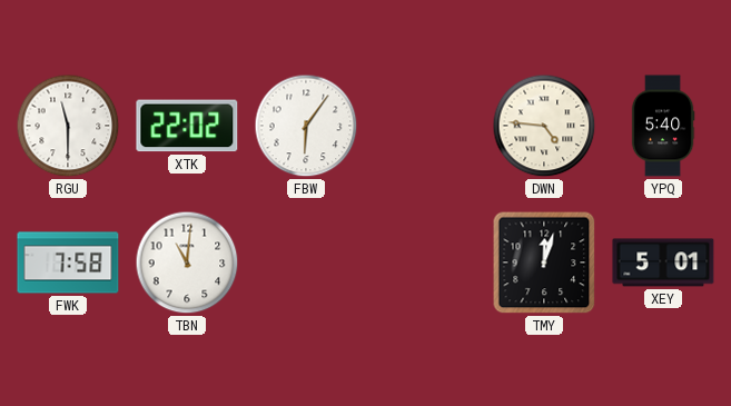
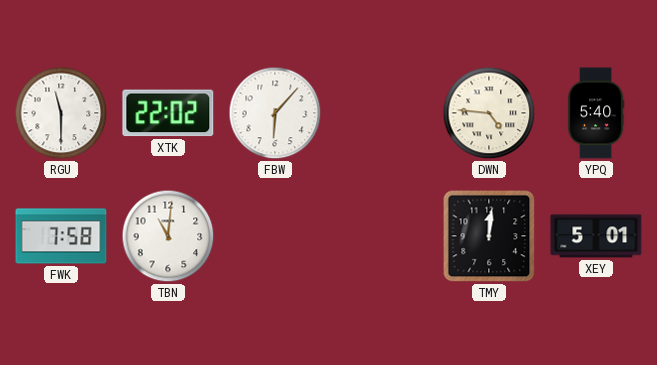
FBW: 6:06 -> 6:07
TMY: 12:03 -> 12:01
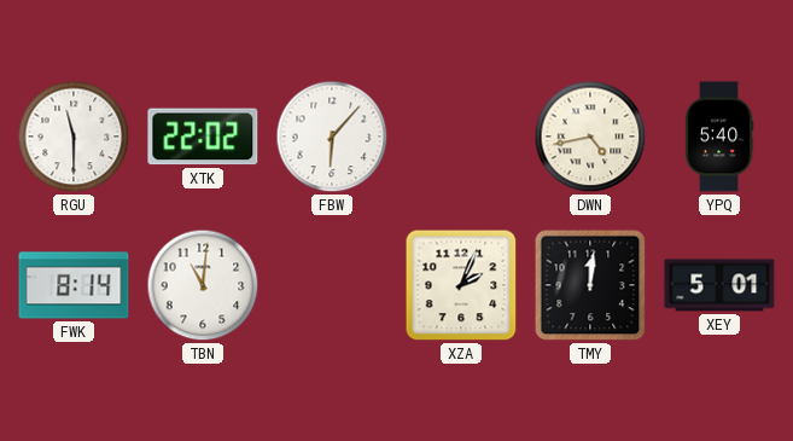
DWN: 4:46 -> 4:43
FWK: 7:58 -> 8:14
XZA: none -> 2:04
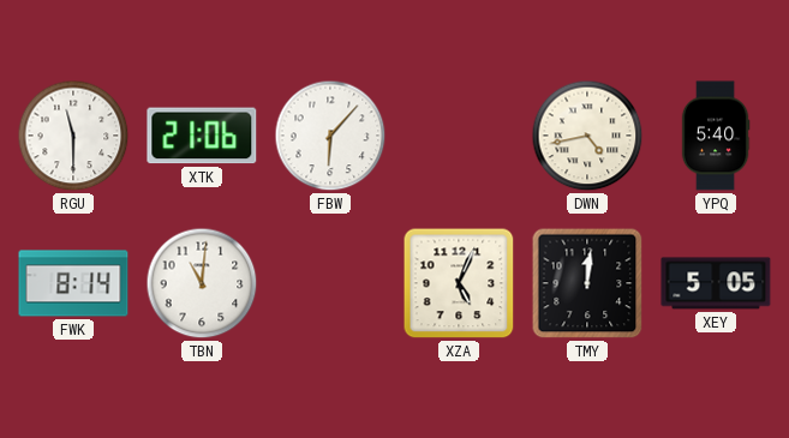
XTK: 22:02 -> 21:06
XZA: 2:04 -> 5:04
XEY: 5:01 -> 5:05
